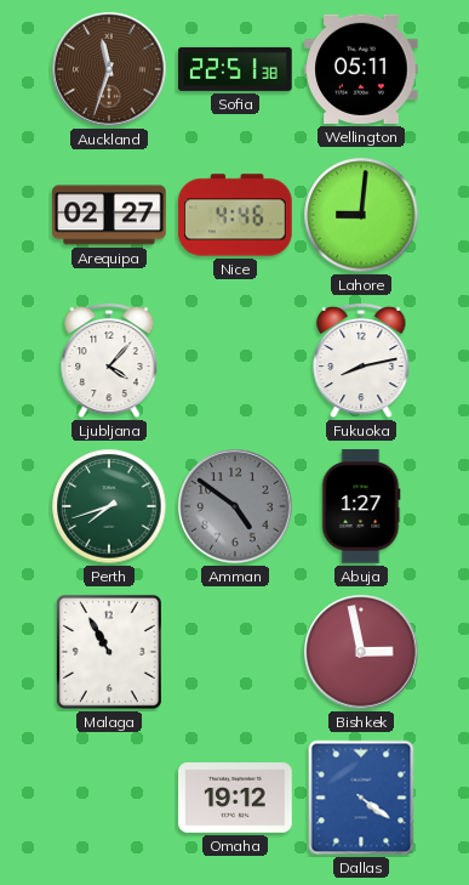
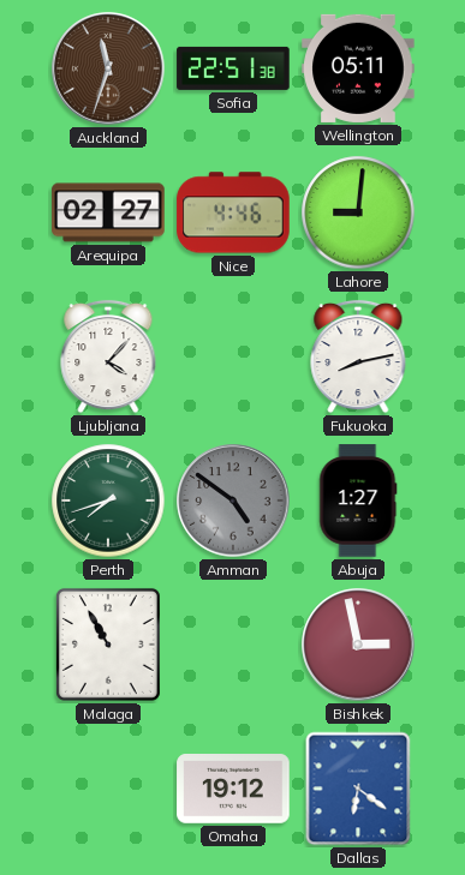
Dallas: 4:21 -> 6:21
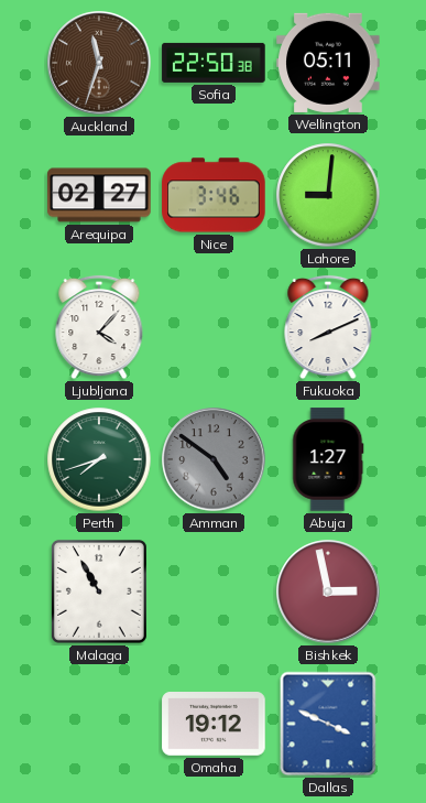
Sofia: 22:51 -> 22:50
Nice: 4:46 -> 3:46
Fukuoka: 8:13 -> 8:11
Dallas: 6:21 -> 3:49
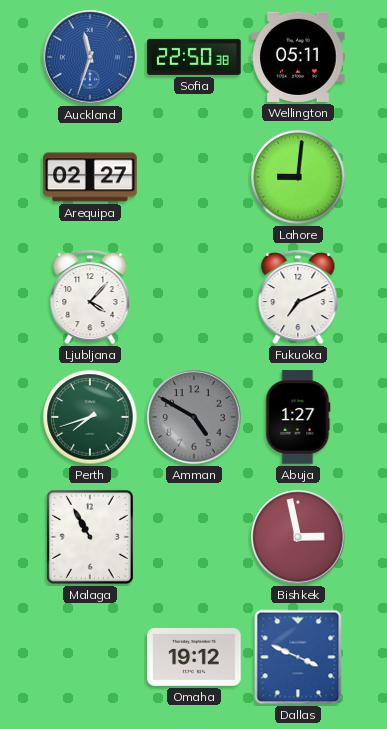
Auckland dial: brown -> blue
Nice: 3:46 -> none
Fukuoka: 8:11 -> 7:11
Amman: 4:51 -> 4:50
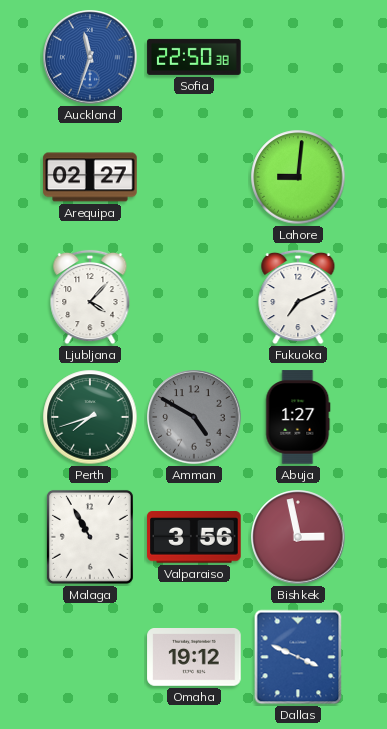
Wellington: 05:11 -> none
Valparaiso: none -> 3:56
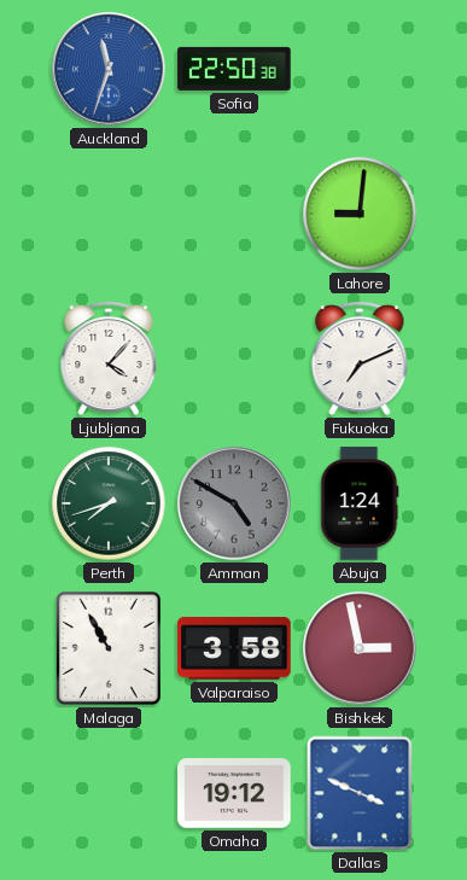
Arequipa: 02:27 -> none
Abuja: 1:27 -> 1:24
Valparaiso: 3:56 -> 3:58
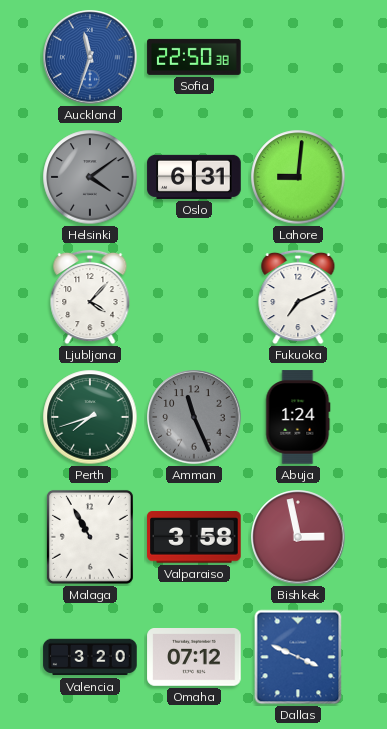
Helsinki: none -> 4:09
Oslo: none -> 6:31
Amman: 4:50 -> 11:26
Valencia: none -> 3:20
Omaha: 19:12 -> 07:12
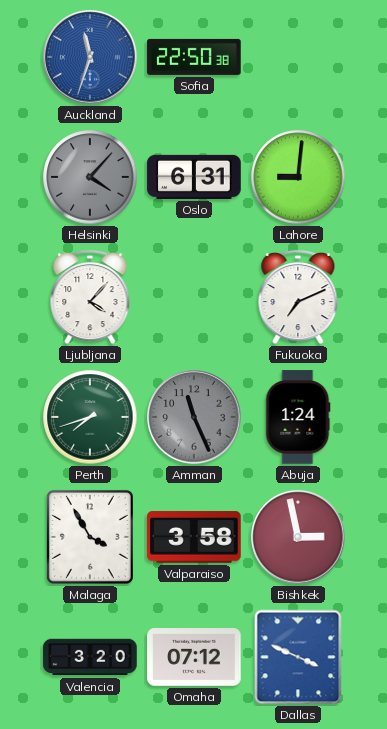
Helsinki: 4:09 -> 4:07
Malaga: 10:55 -> 3:55
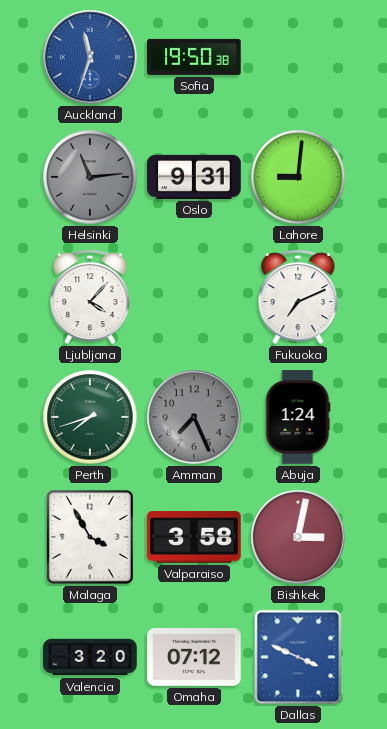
Sofia: 22:50 -> 19:50
Helsinki: 4:07 -> 11:14
Oslo: 6:31 -> 9:31
Amman: 11:26 -> 7:26
Bishkek: 2:58 -> 3:02
